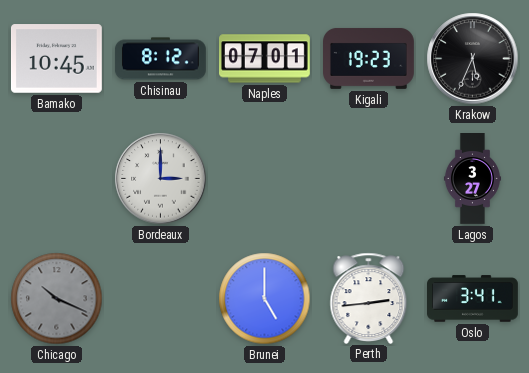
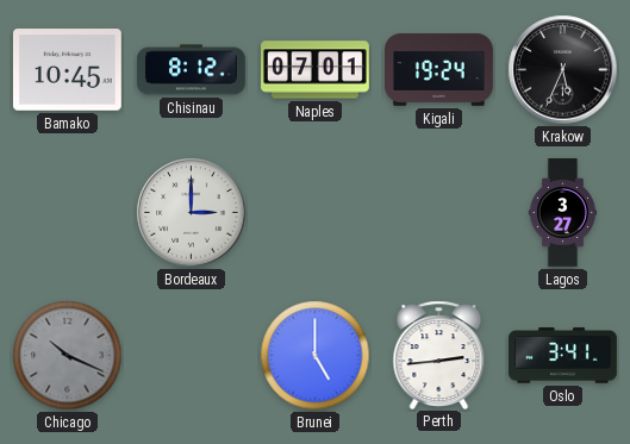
Kigali: 19:23 -> 19:24
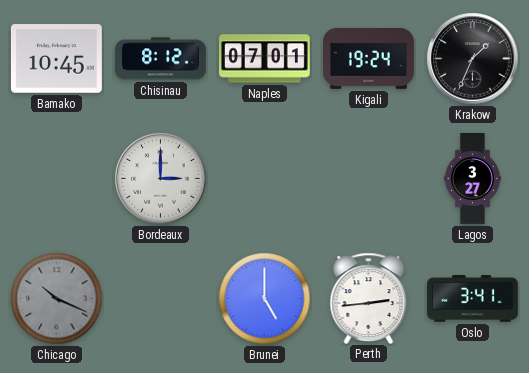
Krakow: 5:34 -> 1:34
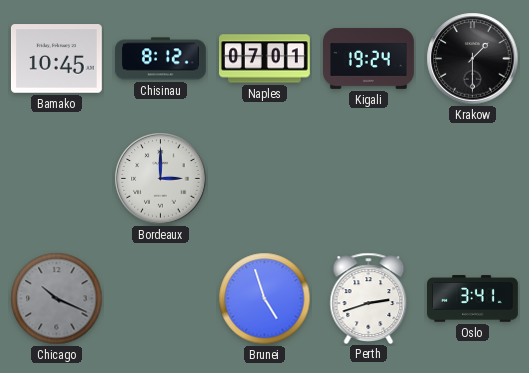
Krakow: 1:34 -> 1:30
Lagos: 3:27 -> none
Brunei: 5:00 -> 4:57
Perth: 2:44 -> 2:42
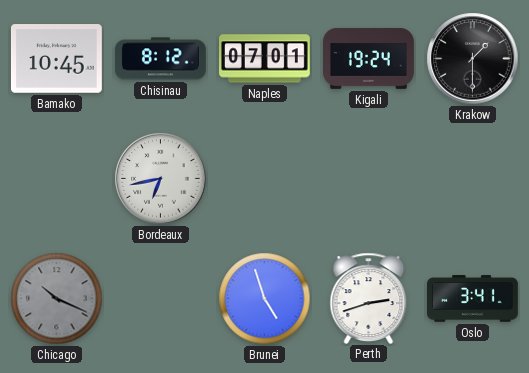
Bordeaux: 3:00 -> 6:43
